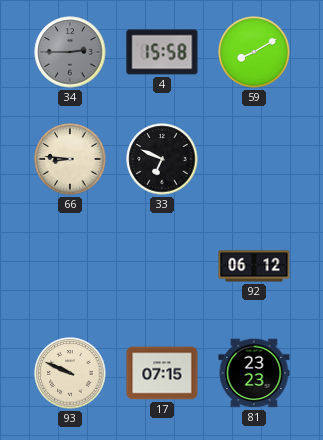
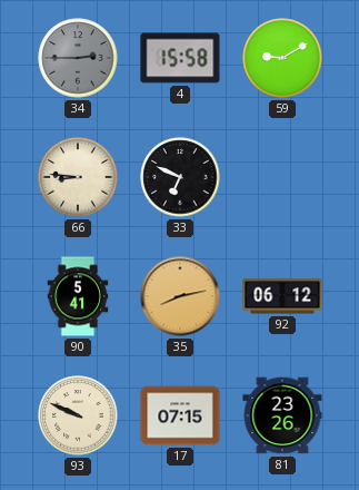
59: 8:10 -> 9:10
90: none -> 5:41
35: none -> 8:13
81: 23:23 -> 23:26
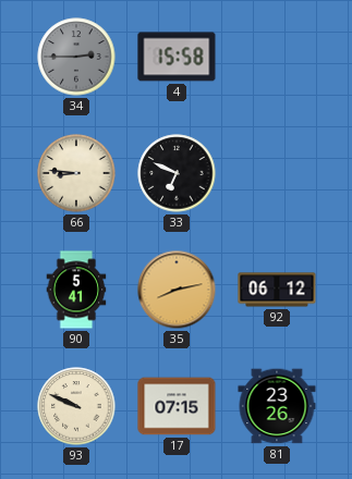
59: 9:10 -> none
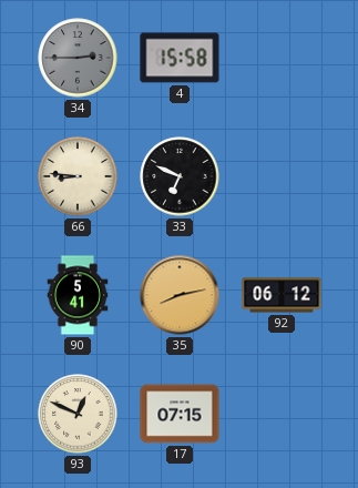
93: 9:49 -> 12:49
81: 23:26 -> none
